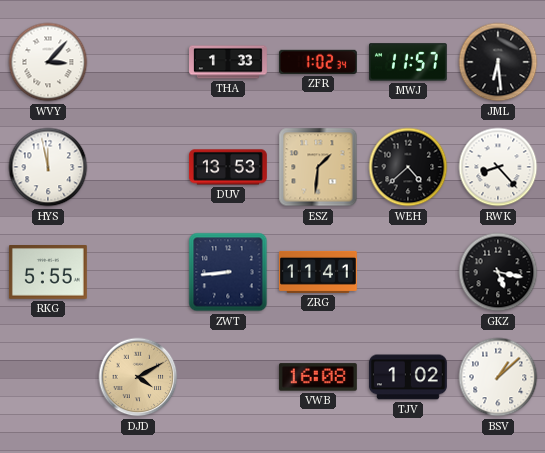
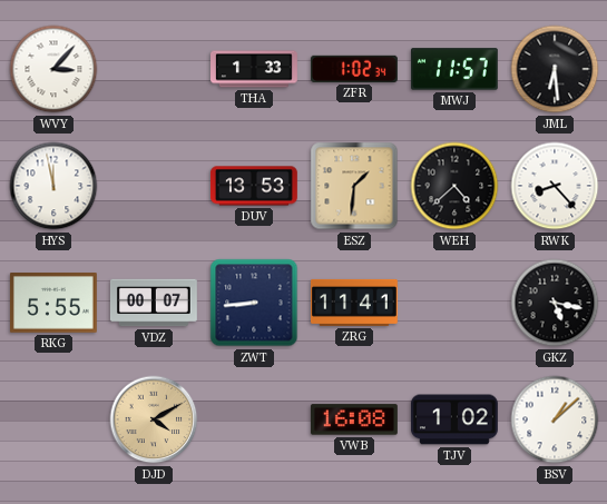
VDZ: none -> 00:07
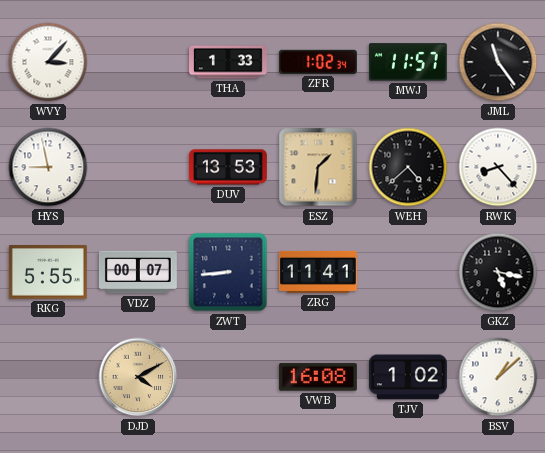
JML: 6:29 -> 11:24
HYS: 11:58 -> 8:58
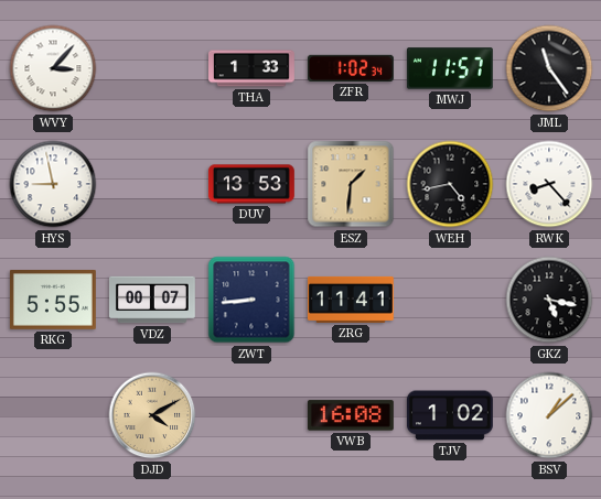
WEH: 4:38 -> 4:43
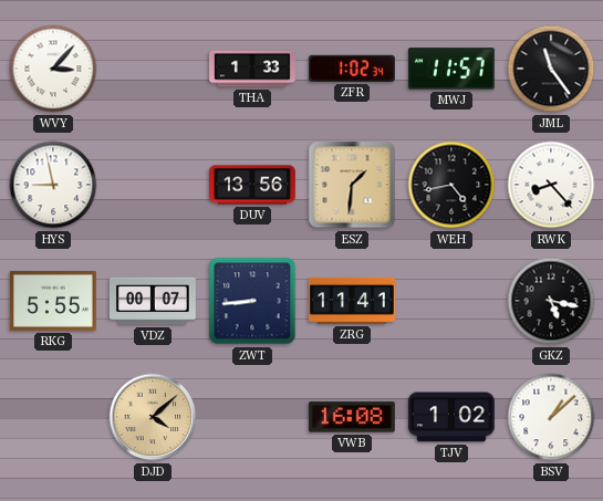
DUV: 13:53 -> 13:56
DJD: 4:10 -> 4:08
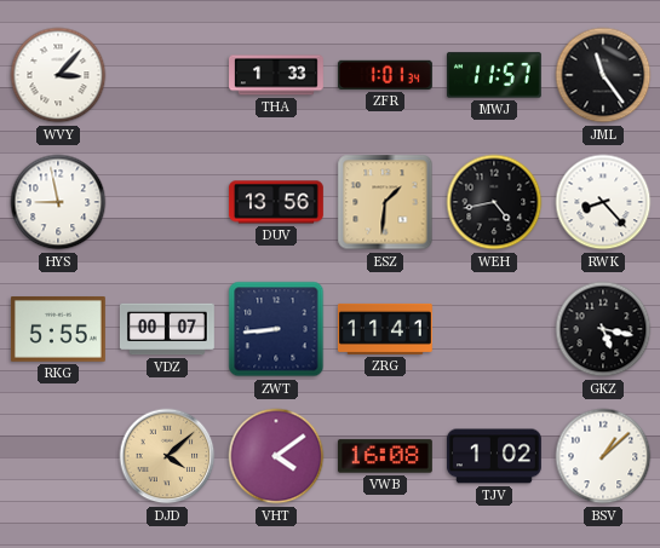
ZFR: 1:02 -> 1:01
VHT: none -> 4:09
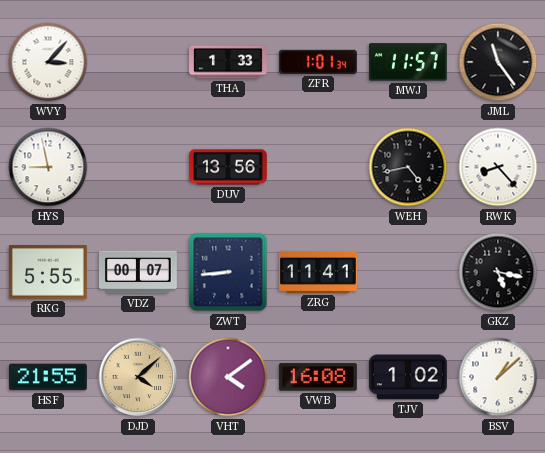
ESZ: 1:31 -> none
HSF: none -> 21:55
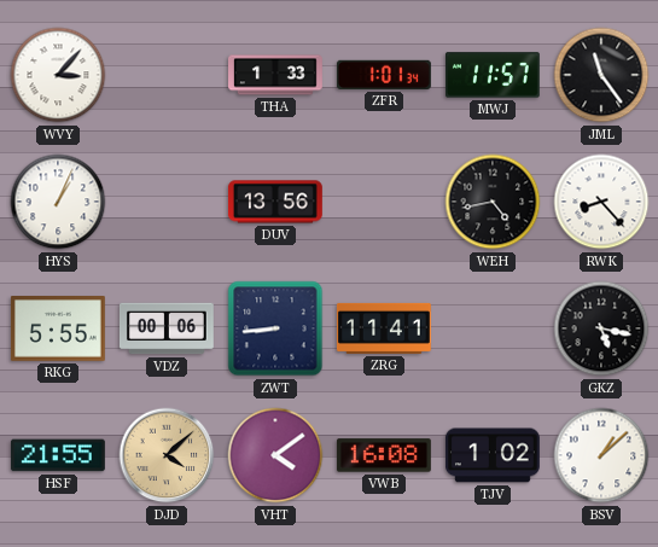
HYS: 8:58 -> 1:04
VDZ: 00:07 -> 00:06
